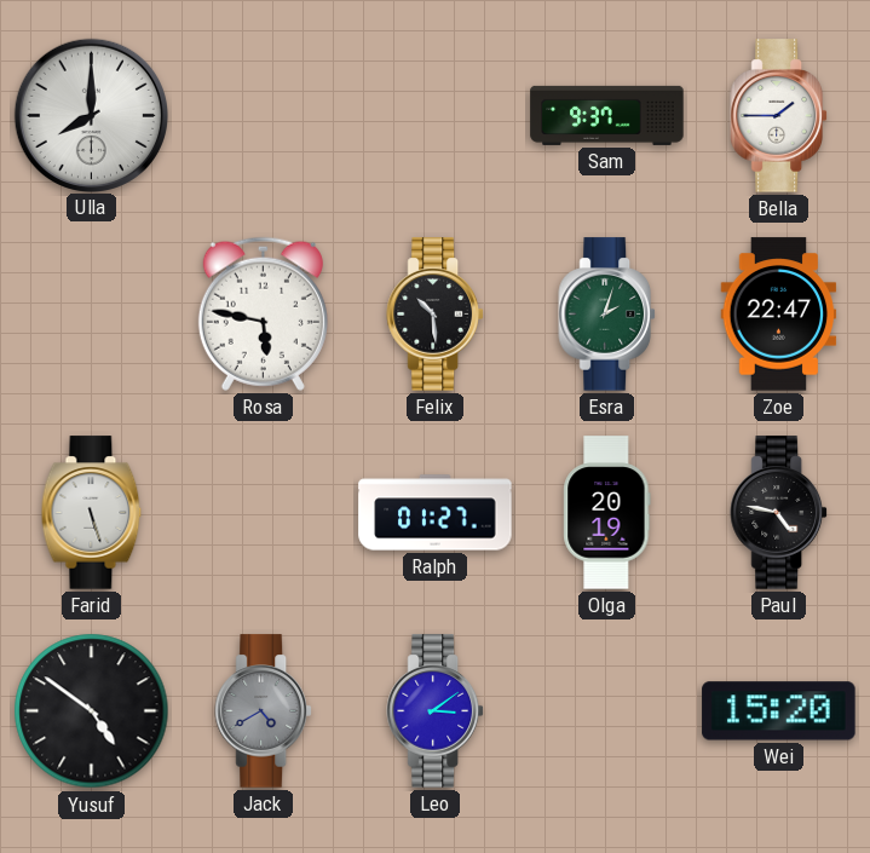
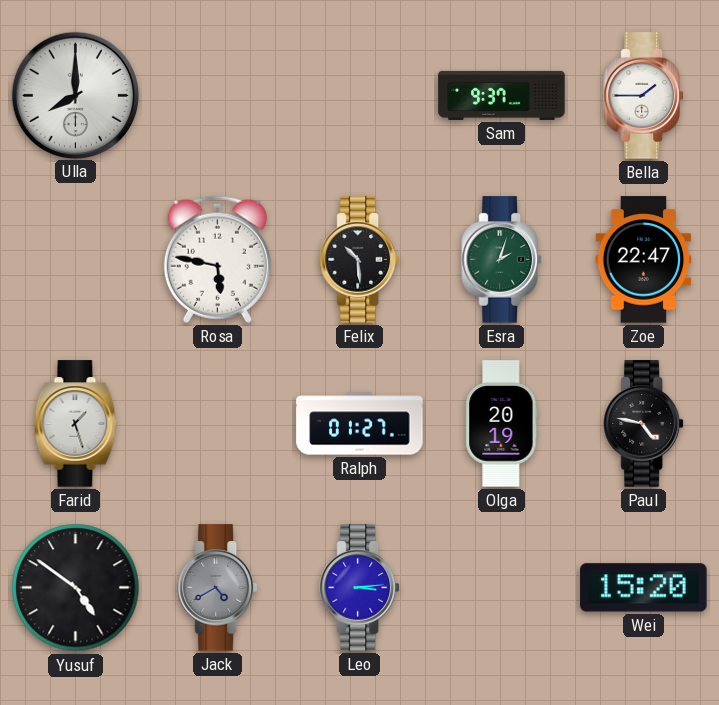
Farid: 5:27 -> 1:27
Leo: 3:09 -> 3:14
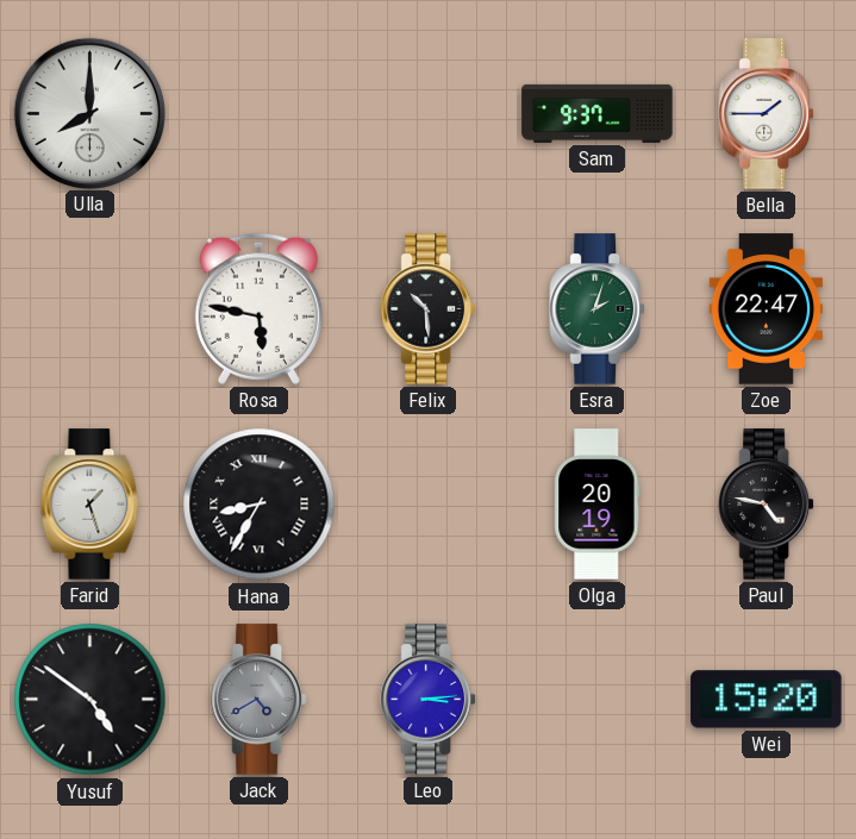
Hana: none -> 8:35
Ralph: 01:27 -> none
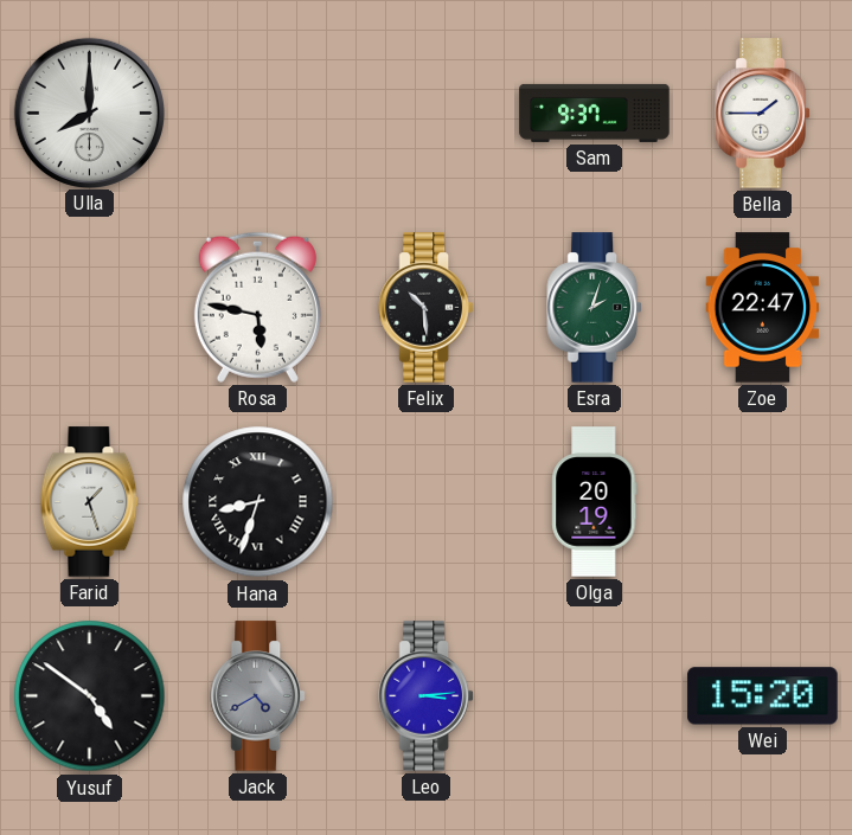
Hana: 8:35 -> 8:33
Paul: 4:47 -> none
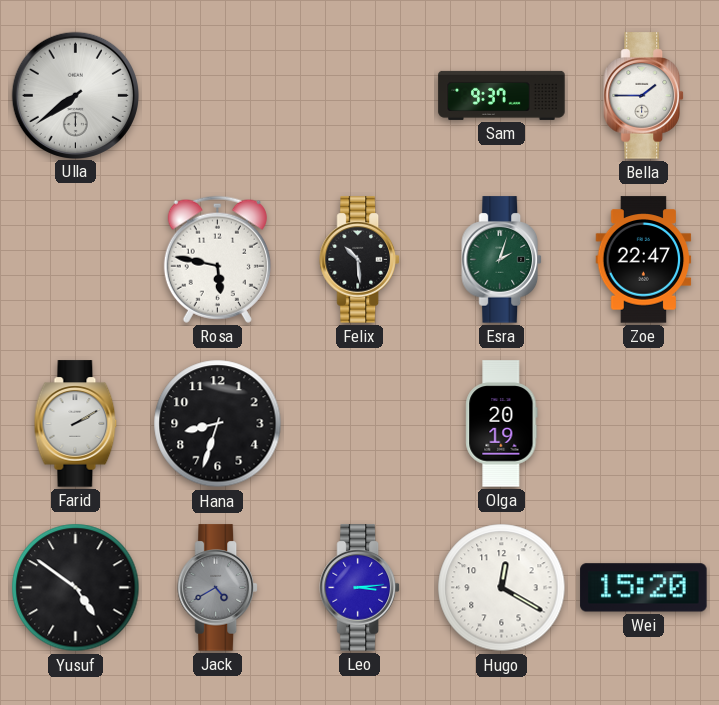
Ulla: 8:00 -> 7:39
Farid: 1:27 -> 2:10
Hana numerals: Roman -> Arabic
Hugo: none -> 12:20
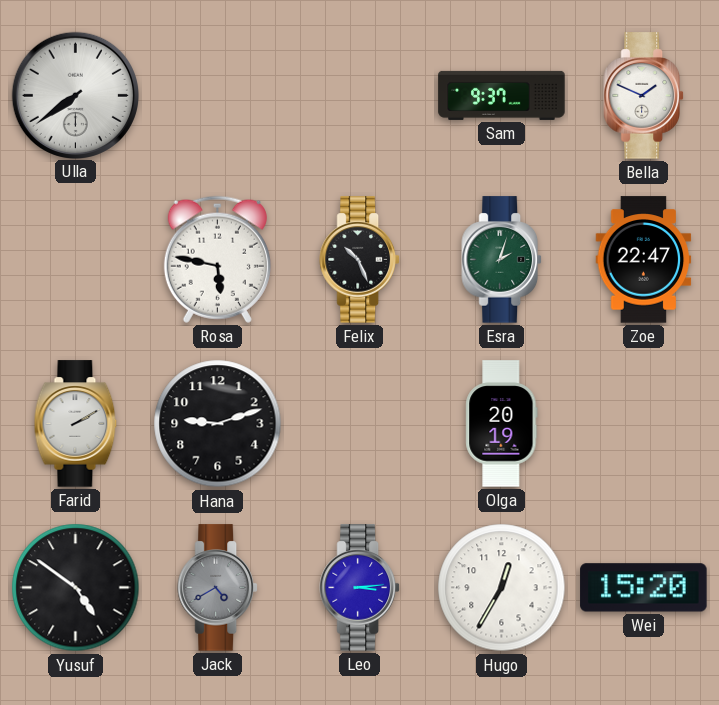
Bella: 1:45 -> 1:49
Felix: 10:29 -> 10:26
Hana: 8:33 -> 9:12
Hugo: 12:20 -> 12:35
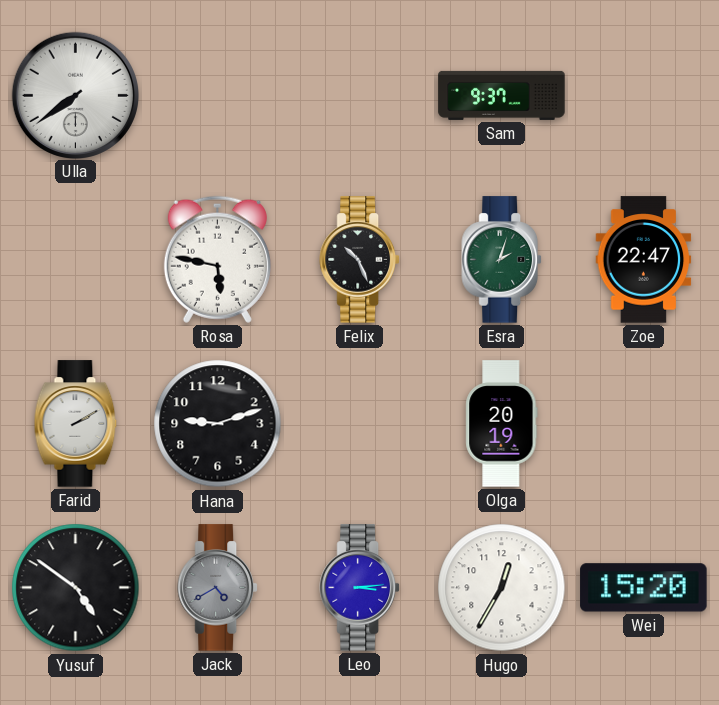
Bella: 1:49 -> none
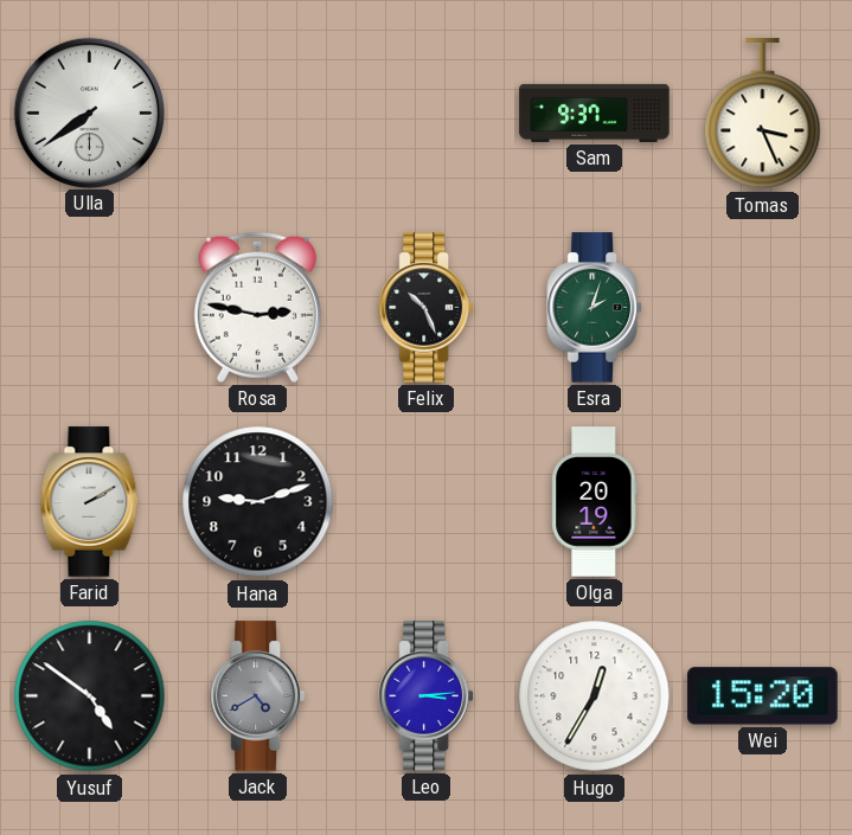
Tomas: none -> 3:26
Rosa: 5:47 -> 2:47
Zoe: 22:47 -> none
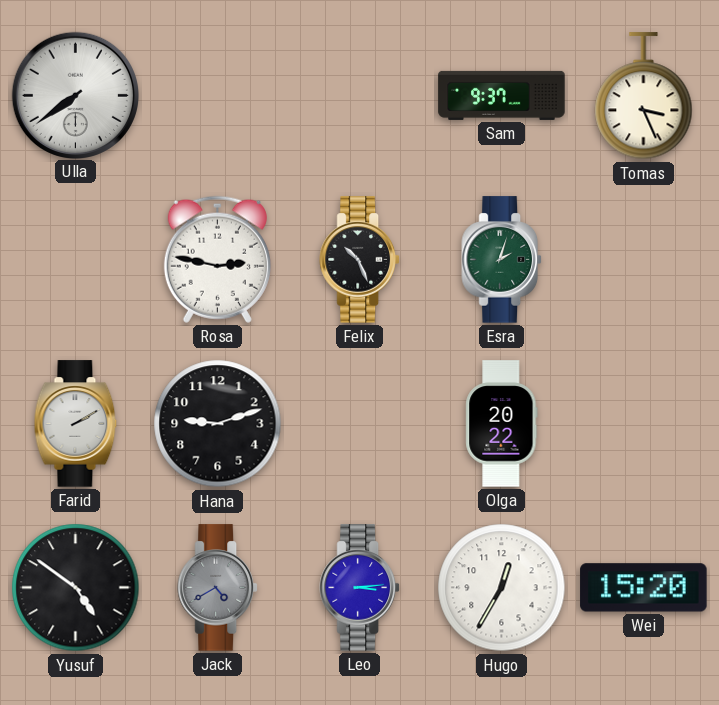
Olga: 20:19 -> 20:22
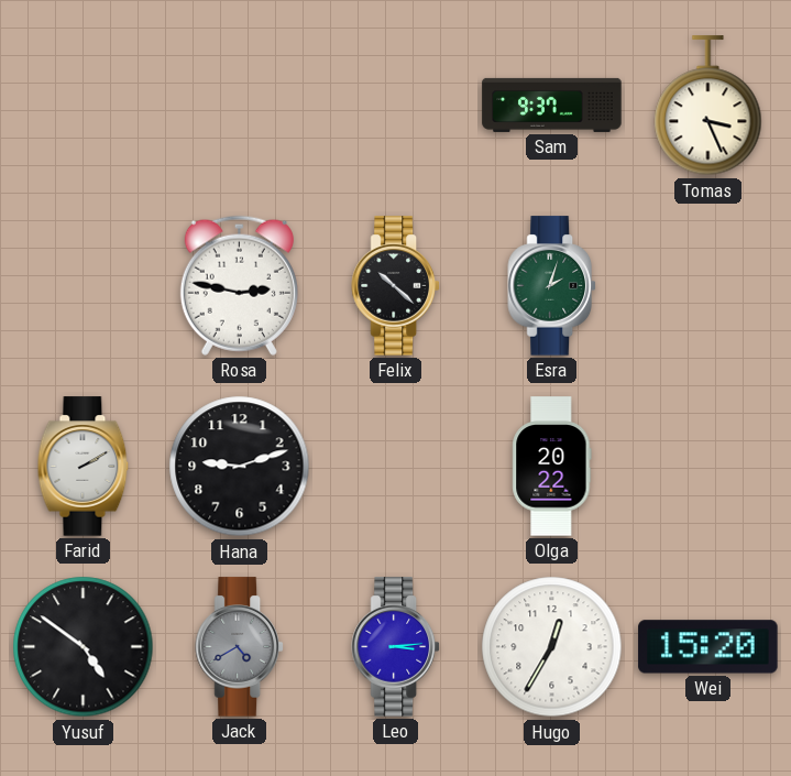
Ulla: 7:39 -> none
Felix: 10:26 -> 10:22
